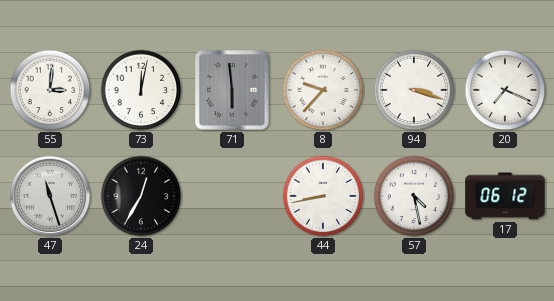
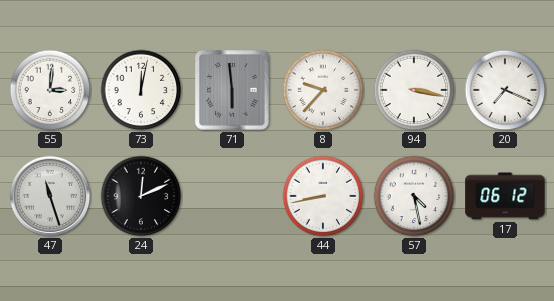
94: 3:18 -> 3:17
24: 12:35 -> 12:11
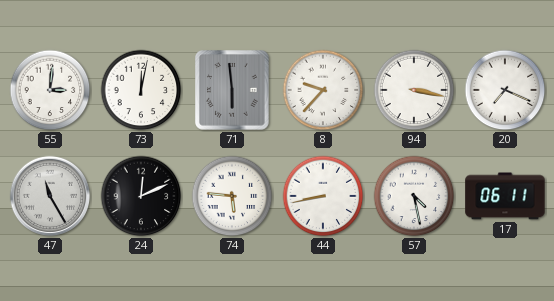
47: 11:27 -> 11:25
74: none -> 5:46
17: 06:12 -> 06:11
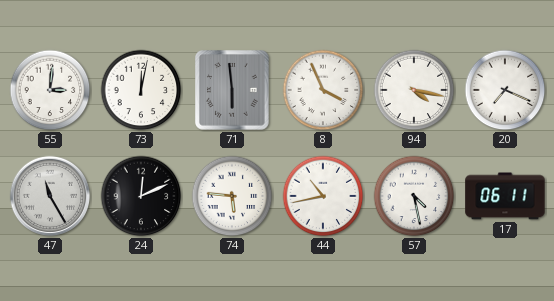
8: 9:37 -> 3:56
94: 3:17 -> 4:17
44: 8:43 -> 10:43
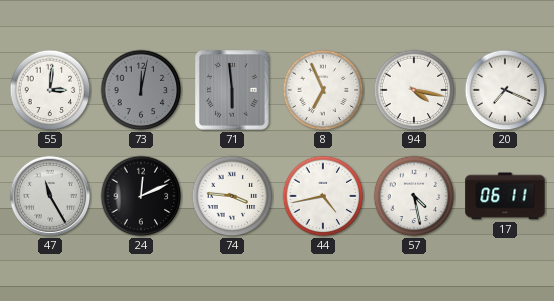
73 dial: white -> grey
8: 3:56 -> 6:56
74: 5:46 -> 3:46
44: 10:43 -> 4:43
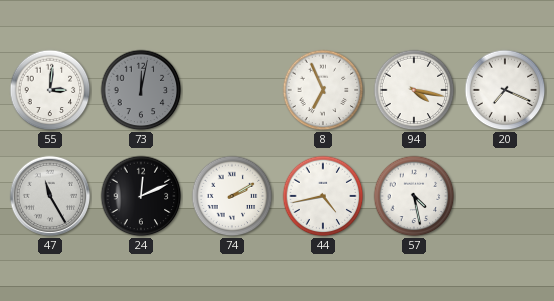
71: 5:59 -> none
74: 3:46 -> 2:10
17: 06:11 -> none
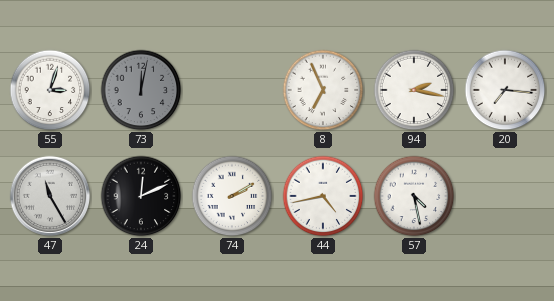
55: 3:01 -> 3:03
94: 4:17 -> 2:17
20: 7:19 -> 7:16
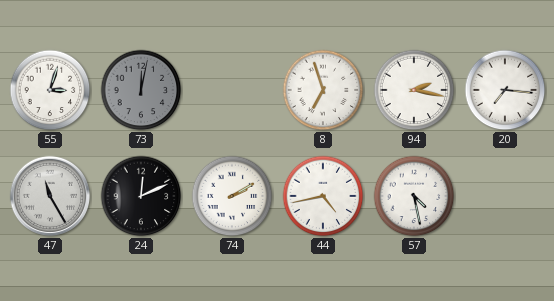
8: 6:56 -> 6:57
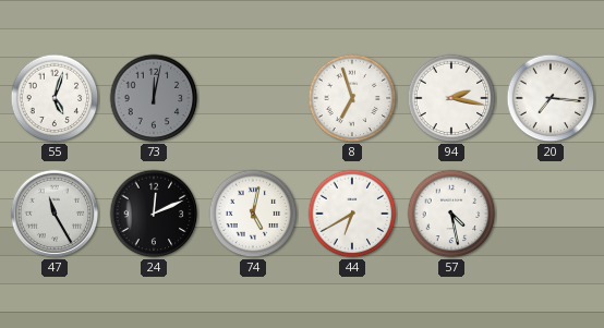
55: 3:03 -> 5:03
74: 2:10 -> 5:02
44: 4:43 -> 6:40
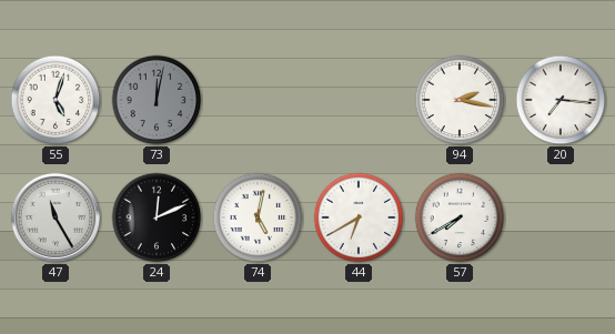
8: 6:57 -> none
57: 4:28 -> 7:40
